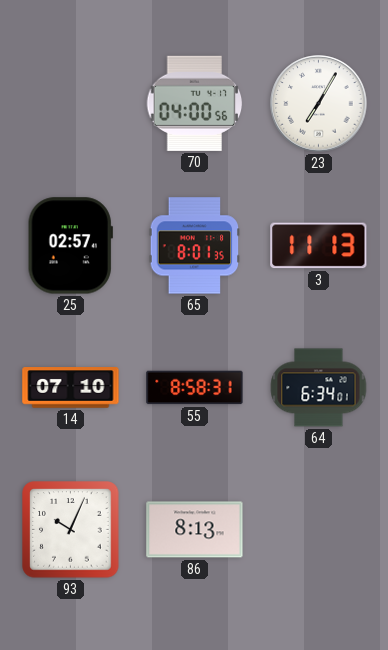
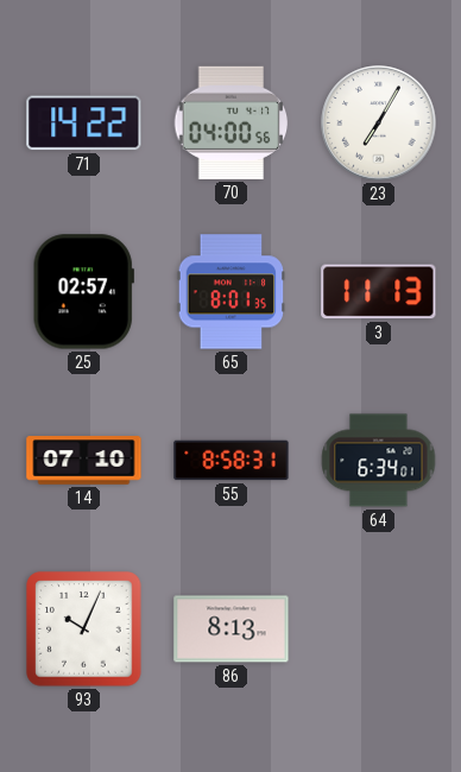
71: none -> 14:22
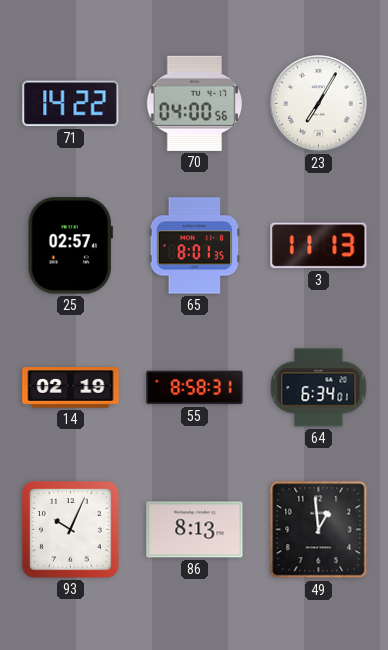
14: 07:10 -> 02:19
49: none -> 12:59
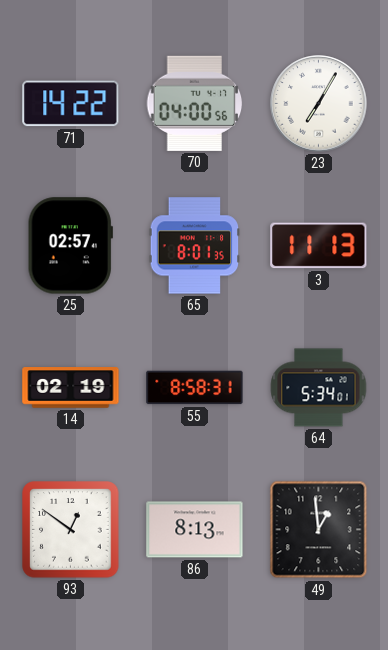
64: 6:34 -> 5:34
93: 10:04 -> 12:51
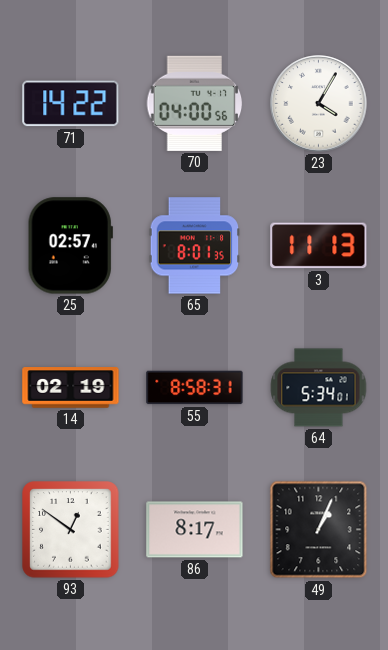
23: 7:05 -> 4:05
86: 8:13 -> 8:17
49: 12:59 -> 1:04
